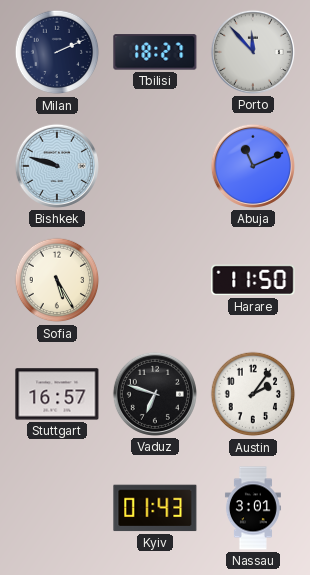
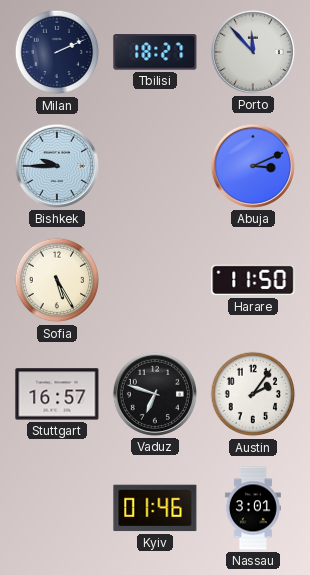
Bishkek: 9:48 -> 9:45
Abuja: 11:11 -> 3:11
Kyiv: 01:43 -> 01:46
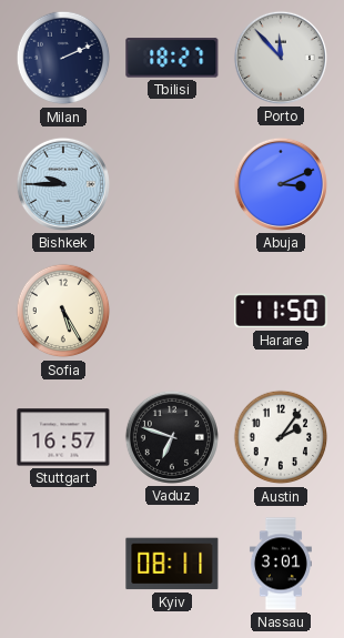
Kyiv: 01:46 -> 08:11
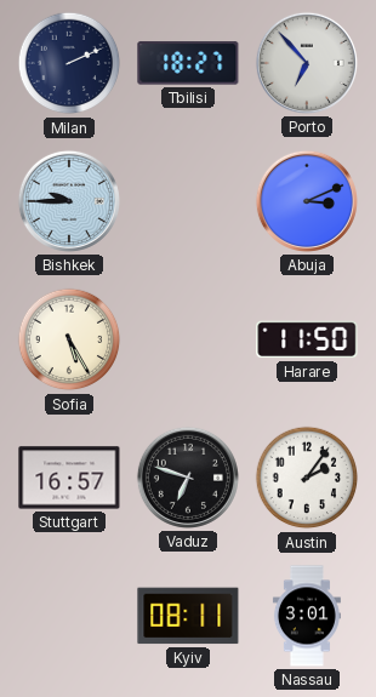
Porto: 11:53 -> 6:53
